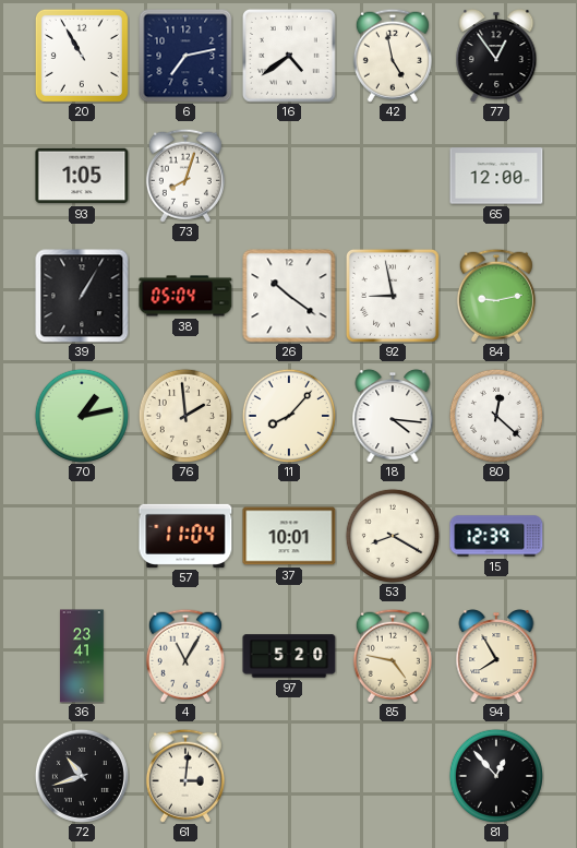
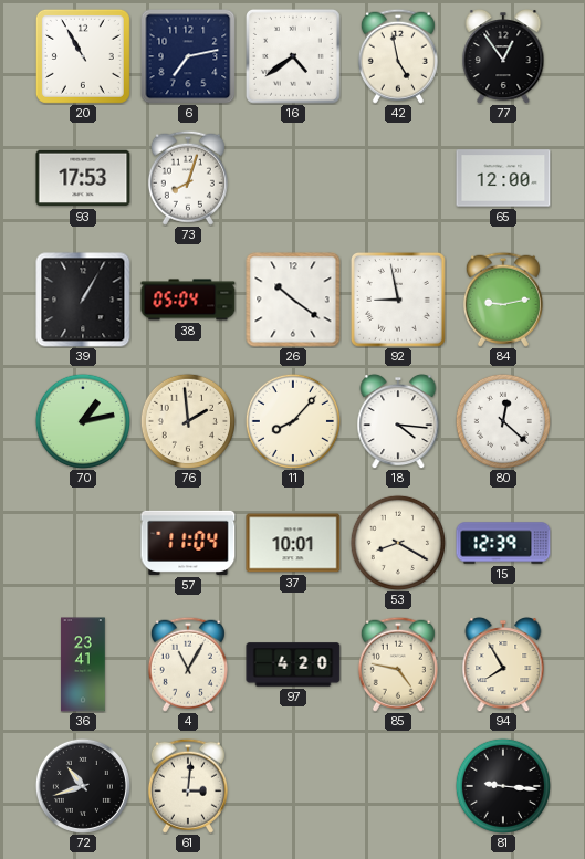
93: 1:05 -> 17:53
97: 5:20 -> 4:20
81: 12:53 -> 9:16
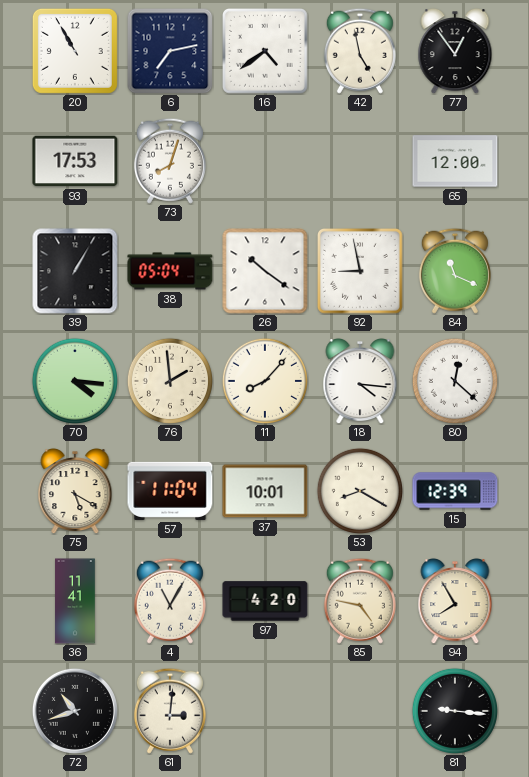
84: 9:13 -> 11:19
70: 1:13 -> 4:16
75: none -> 5:20
36: 23:41 -> 11:41
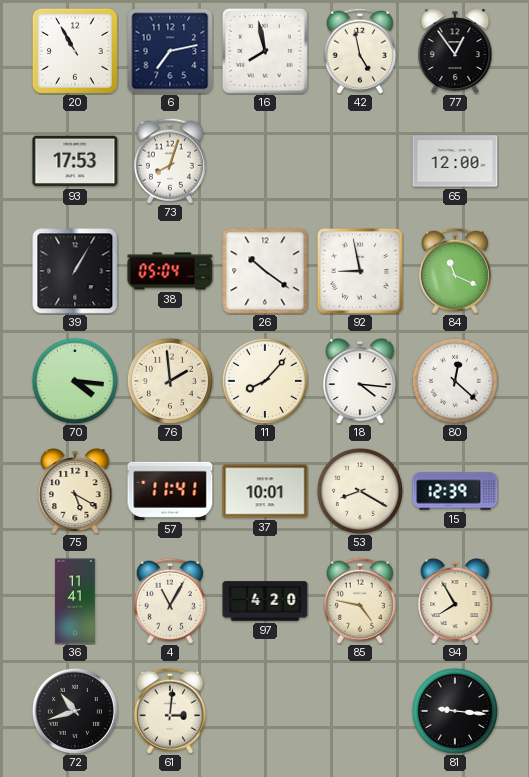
16: 4:39 -> 7:58
57: 11:04 -> 11:41
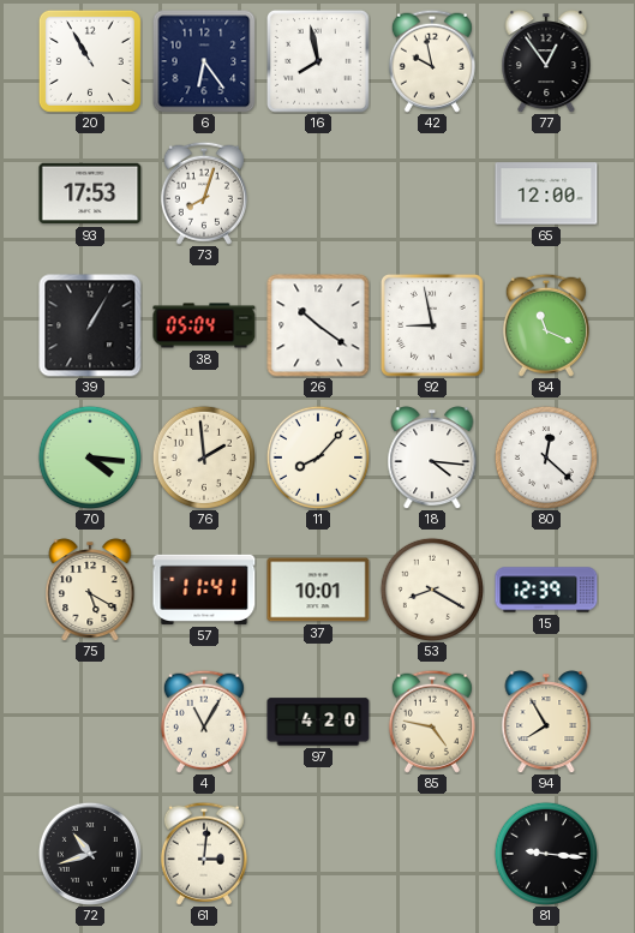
6: 7:13 -> 6:24
42: 4:58 -> 9:58
36: 11:41 -> none
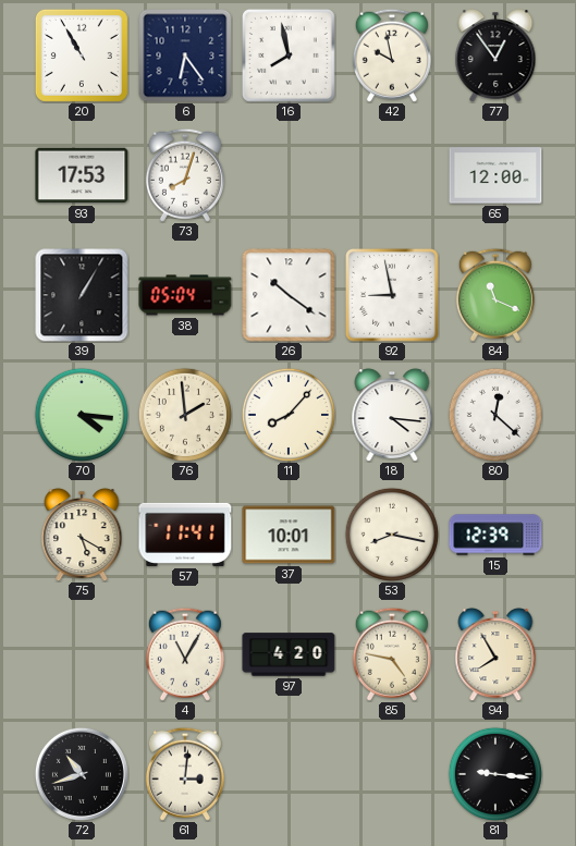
53: 8:20 -> 8:17
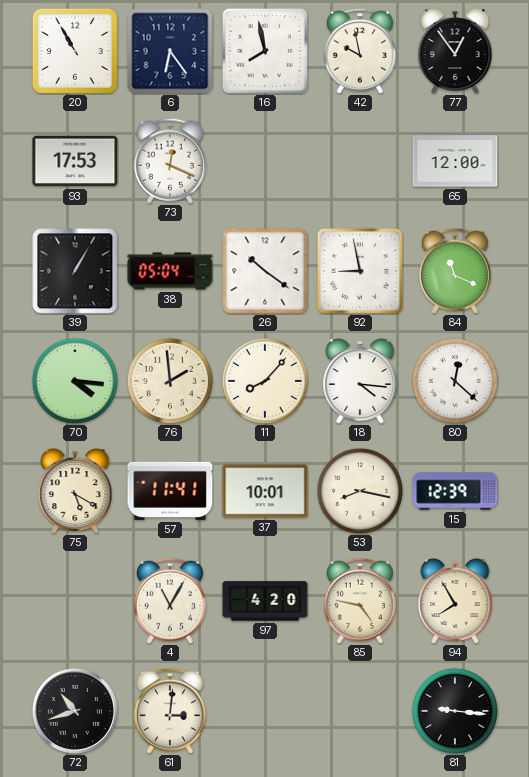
73: 8:03 -> 12:19
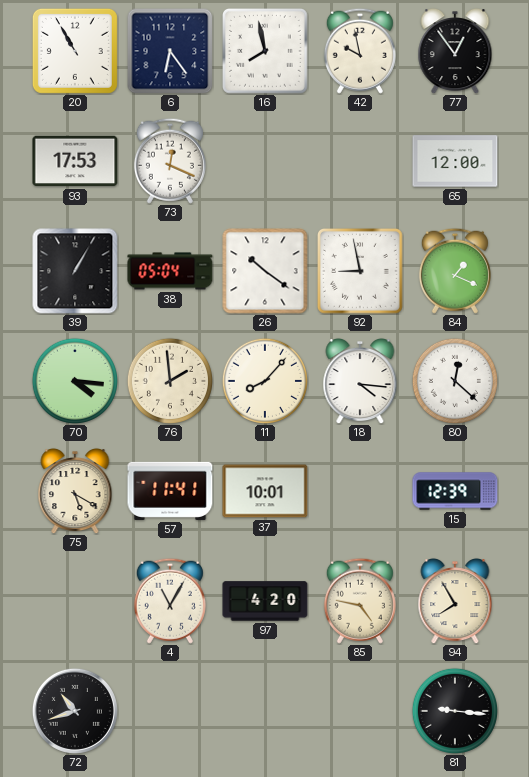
84: 11:19 -> 1:19
53: 8:17 -> none
61: 3:01 -> none
